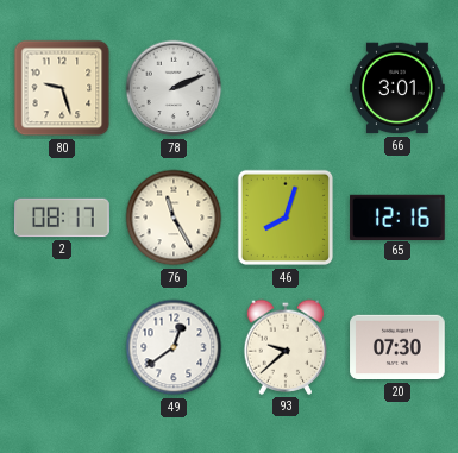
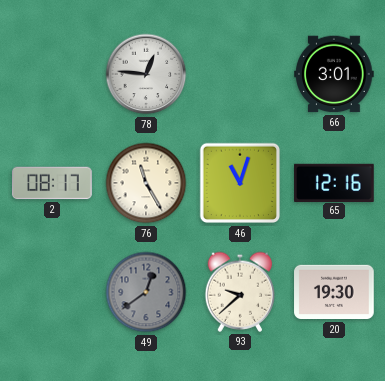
80: 9:27 -> none
78: 2:11 -> 12:46
46: 8:03 -> 11:03
49 dial: white -> grey
20: 07:30 -> 19:30
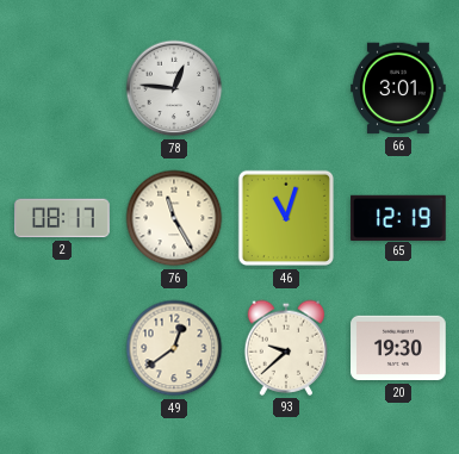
65: 12:16 -> 12:19
49 dial: grey -> cream
